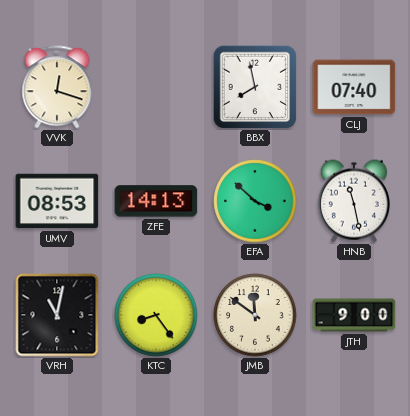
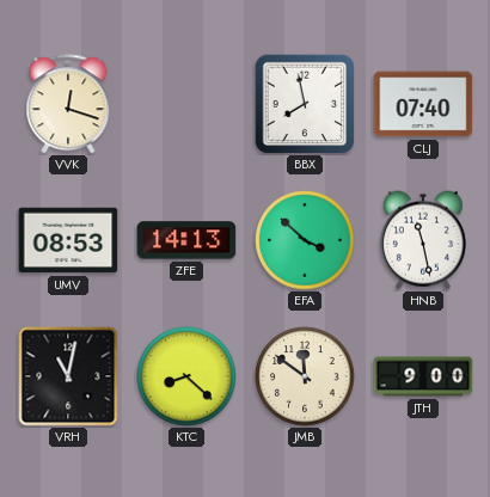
KTC: 8:24 -> 8:22
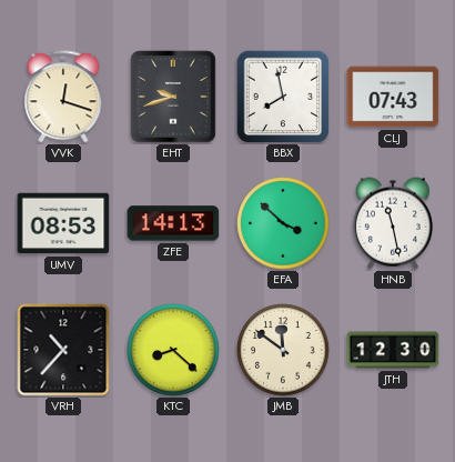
EHT: none -> 9:42
CLJ: 07:40 -> 07:43
VRH: 11:02 -> 10:37
JTH: 9:00 -> 12:30
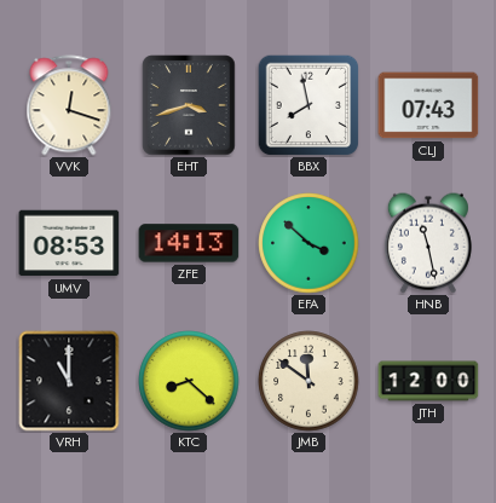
EHT: 9:42 -> 3:42
VRH: 10:37 -> 11:00
JTH: 12:30 -> 12:00
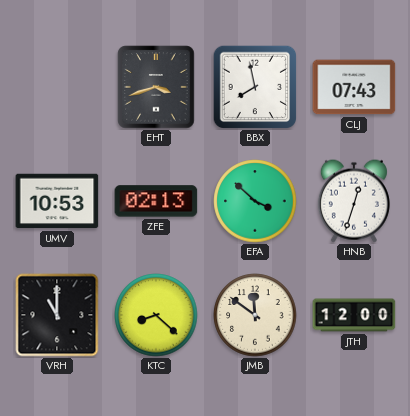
VVK: 12:18 -> none
UMV: 08:53 -> 10:53
ZFE: 14:13 -> 02:13
HNB: 11:28 -> 12:33
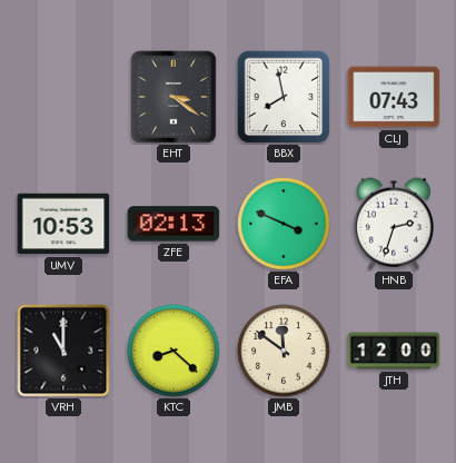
EHT: 3:42 -> 3:21
EFA: 3:52 -> 3:49
HNB: 12:33 -> 2:33
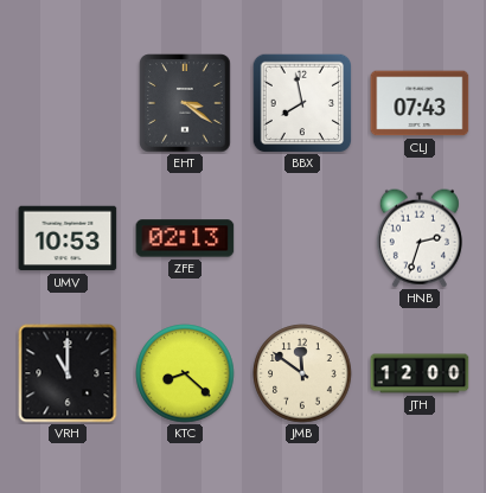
EFA: 3:49 -> none
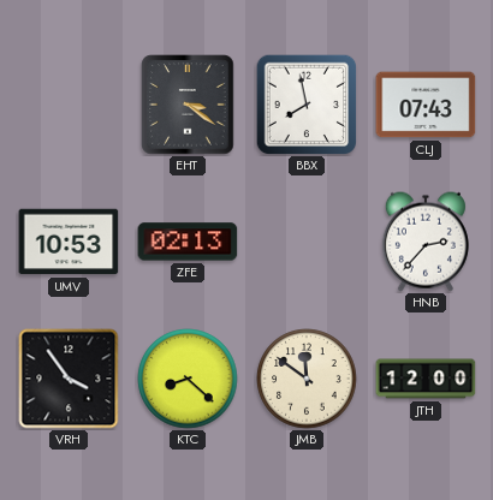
HNB: 2:33 -> 2:37
VRH: 11:00 -> 3:54
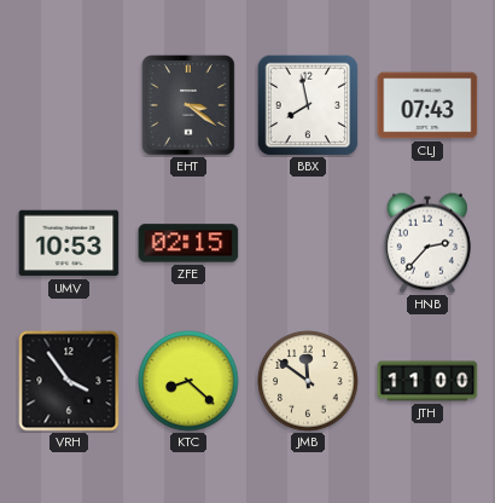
ZFE: 02:13 -> 02:15
JTH: 12:00 -> 11:00
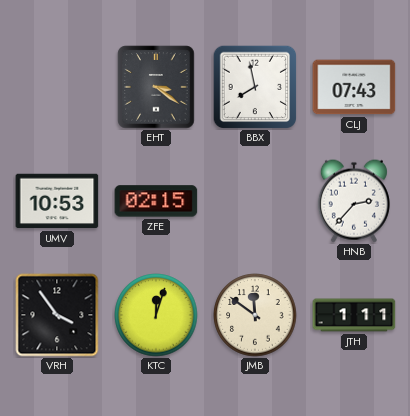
KTC: 8:22 -> 12:03
JTH: 11:00 -> 1:11
